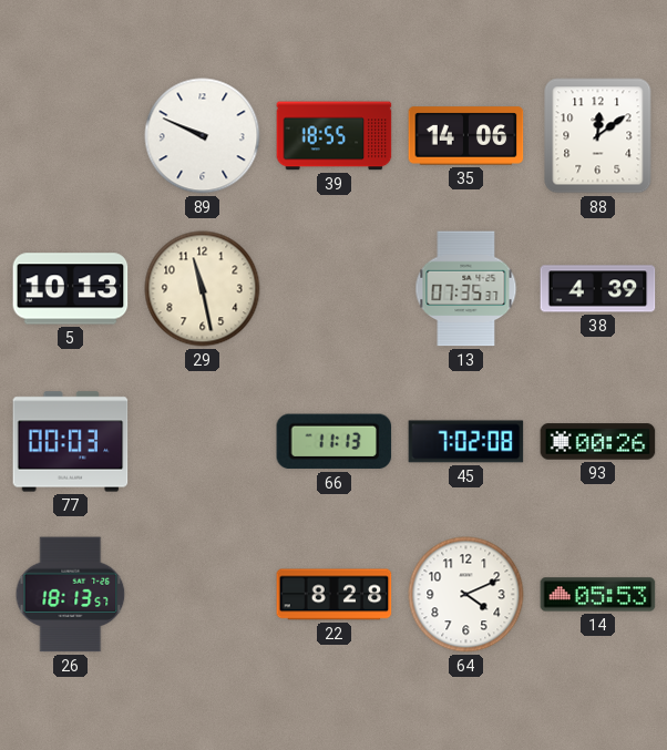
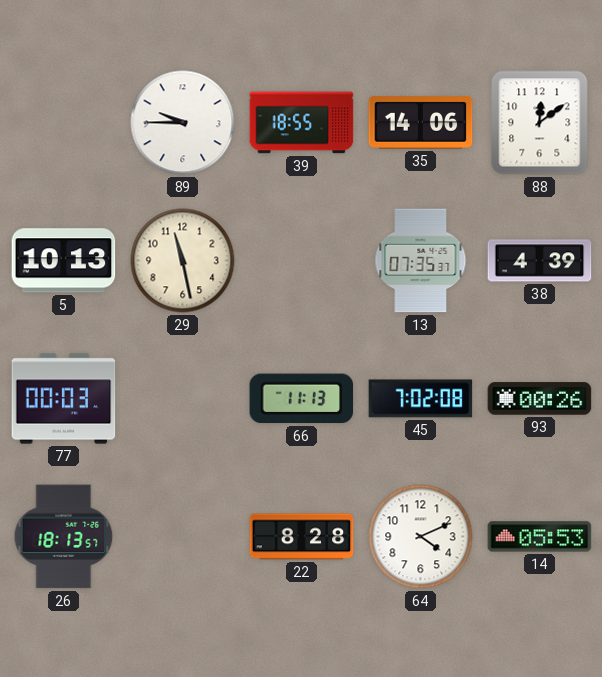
89: 9:49 -> 9:45
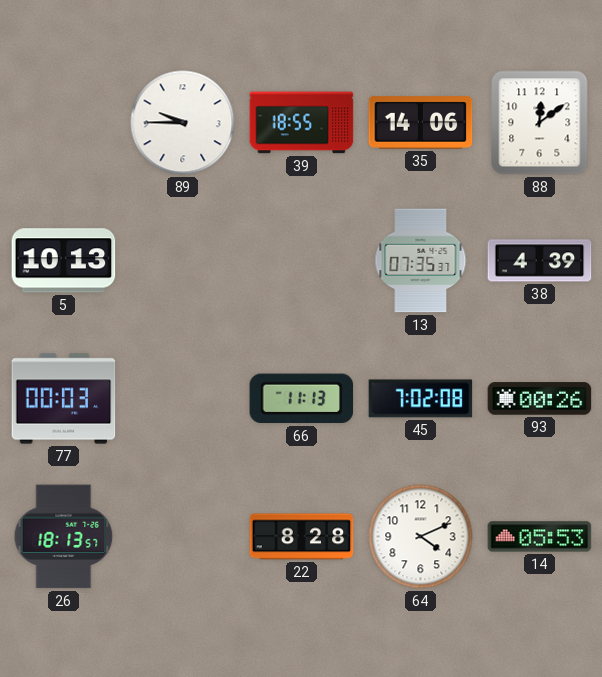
29: 11:28 -> none
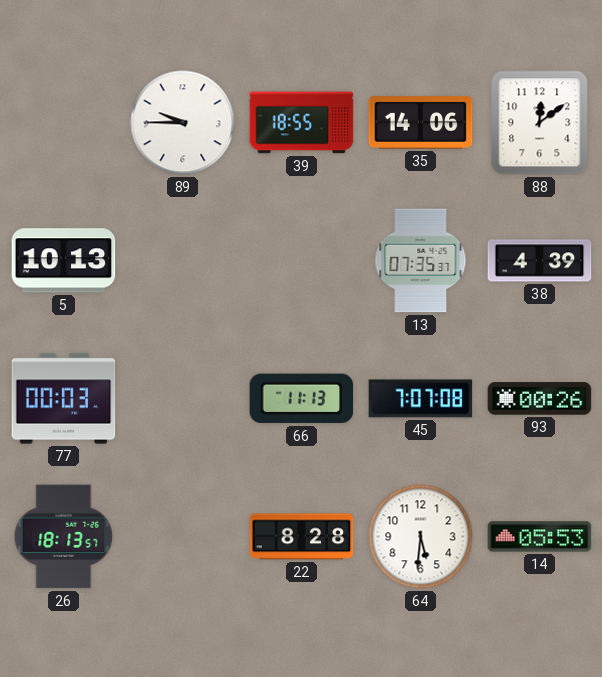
45: 7:02 -> 7:07
64: 4:11 -> 5:31
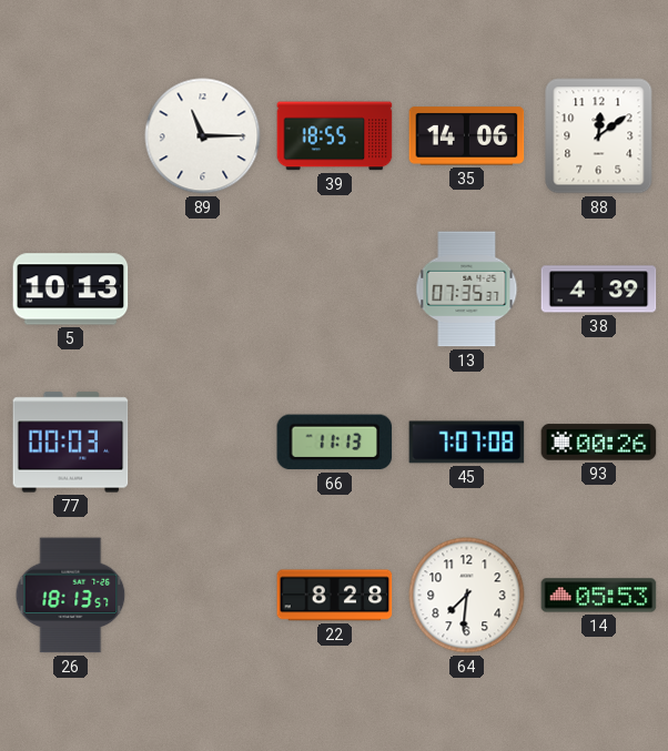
89: 9:45 -> 11:15
64: 5:31 -> 7:31
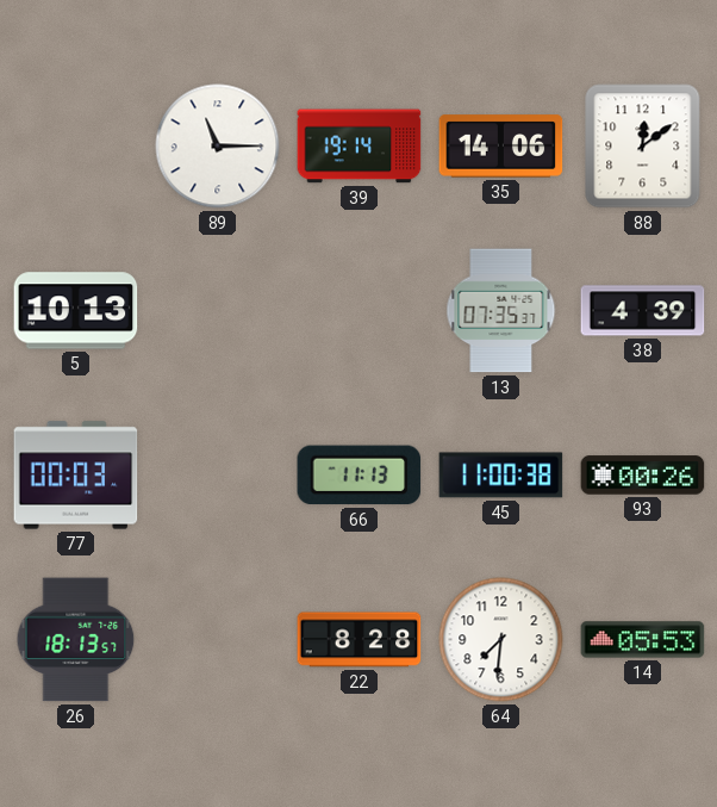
39: 18:55 -> 19:14
45: 7:07 -> 11:00
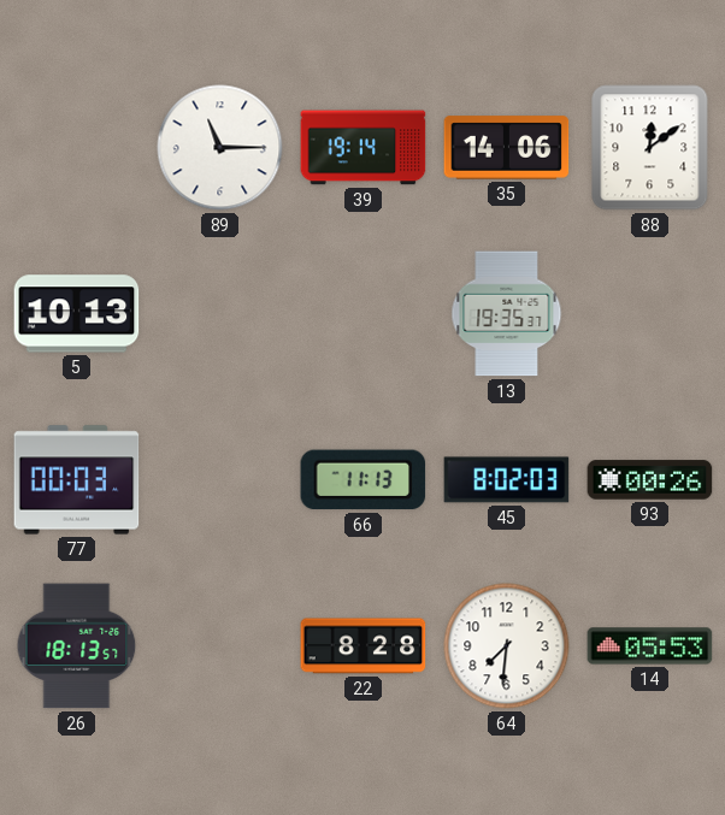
13: 07:35 -> 19:35
38: 4:39 -> none
45: 11:00 -> 8:02
